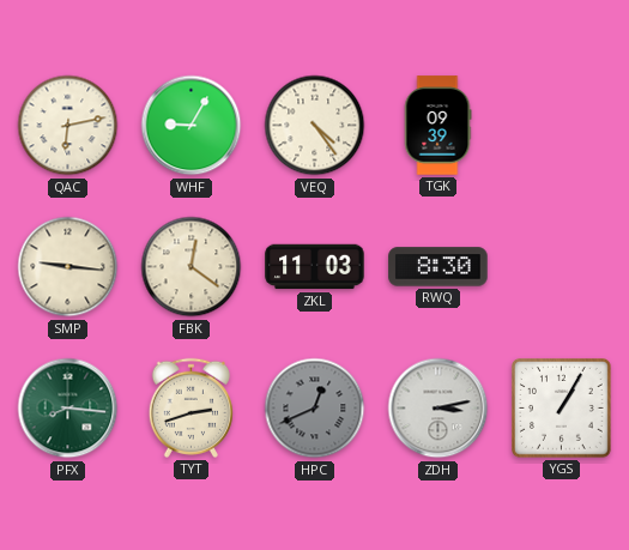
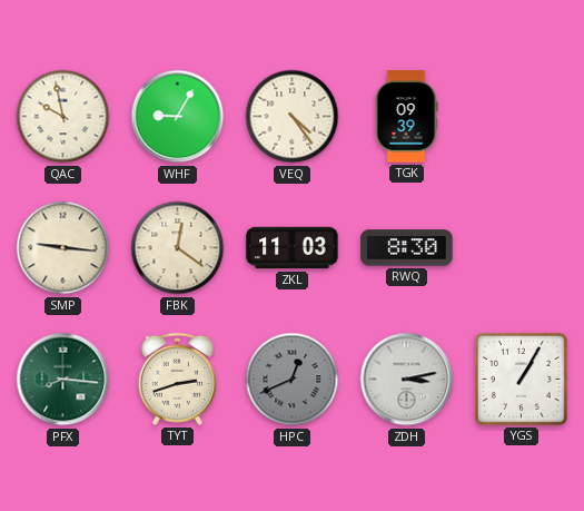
QAC: 6:13 -> 9:58
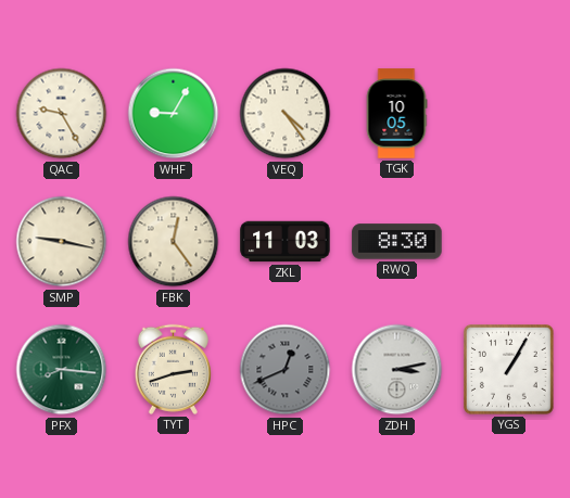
QAC: 9:58 -> 9:25
TGK: 09:39 -> 10:05
SMP: 9:16 -> 9:17
FBK: 12:21 -> 12:24
